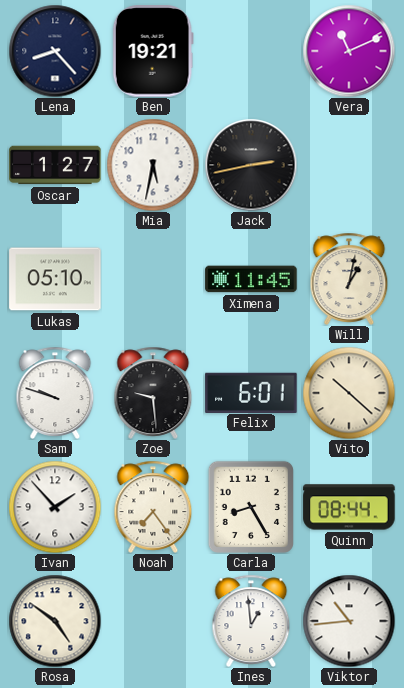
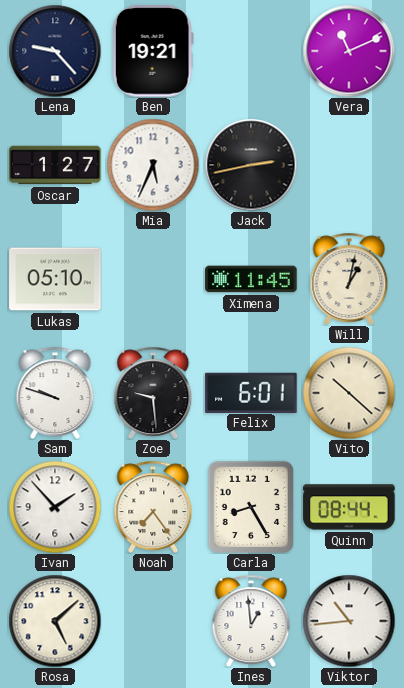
Lena: 8:23 -> 9:23
Mia: 5:32 -> 5:34
Rosa: 4:51 -> 5:08
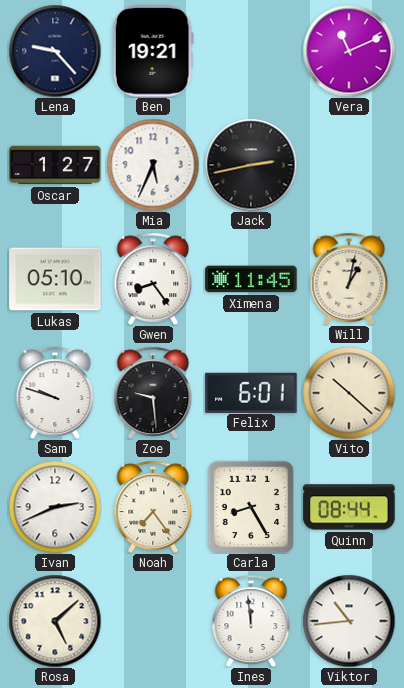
Gwen: none -> 8:24
Ivan: 1:53 -> 2:41
Ines: 12:59 -> 11:59
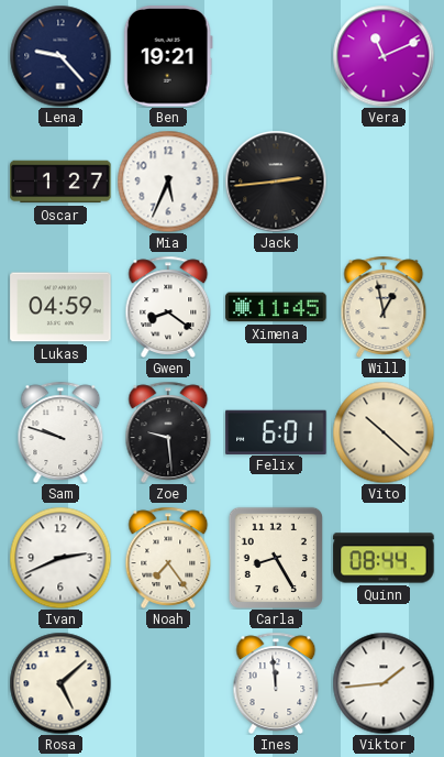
Jack: 2:43 -> 2:44
Lukas: 05:10 -> 04:59
Gwen: 8:24 -> 8:21
Will: 1:02 -> 12:58
Viktor: 10:44 -> 1:44
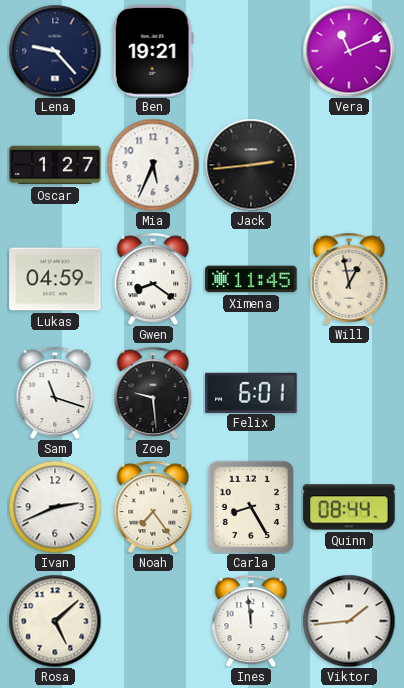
Sam: 9:48 -> 11:18
Vito: 10:22 -> none
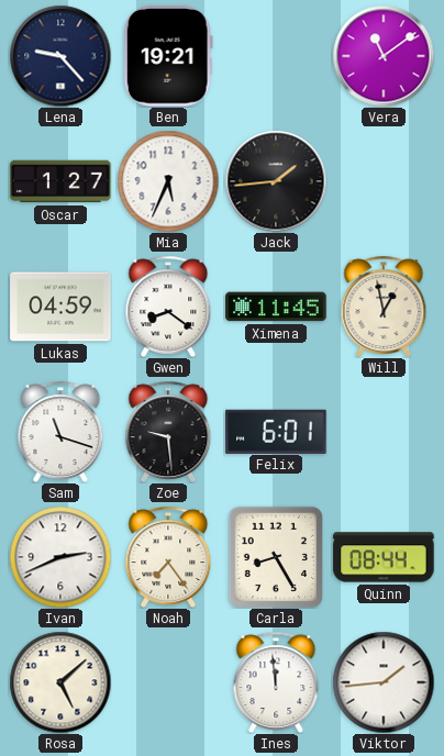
Vera: 11:11 -> 11:09
Jack: 2:44 -> 1:44
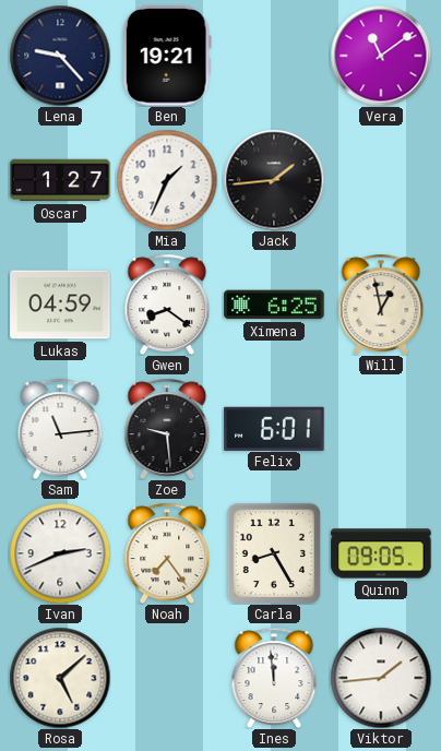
Mia: 5:34 -> 1:34
Ximena: 11:45 -> 6:25
Sam: 11:18 -> 11:14
Quinn: 08:44 -> 09:05
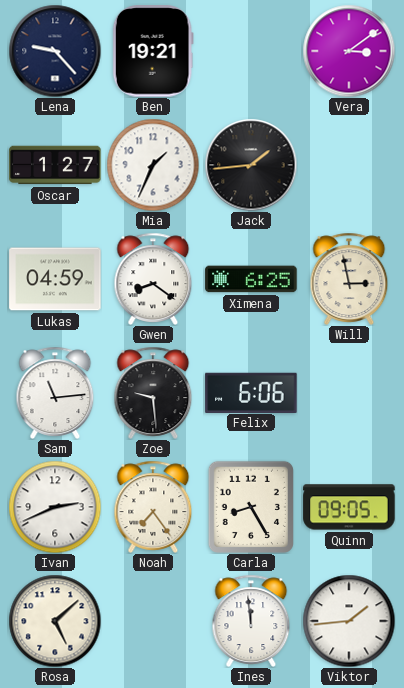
Vera: 11:09 -> 3:09
Will: 12:58 -> 2:58
Felix: 6:01 -> 6:06
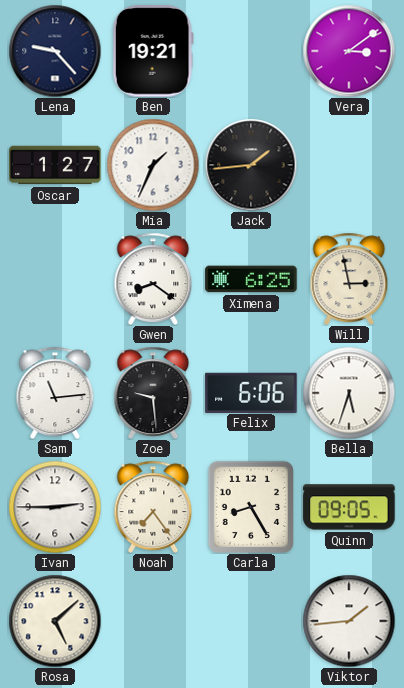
Lukas: 04:59 -> none
Bella: none -> 5:33
Ivan: 2:41 -> 2:45
Ines: 11:59 -> none
